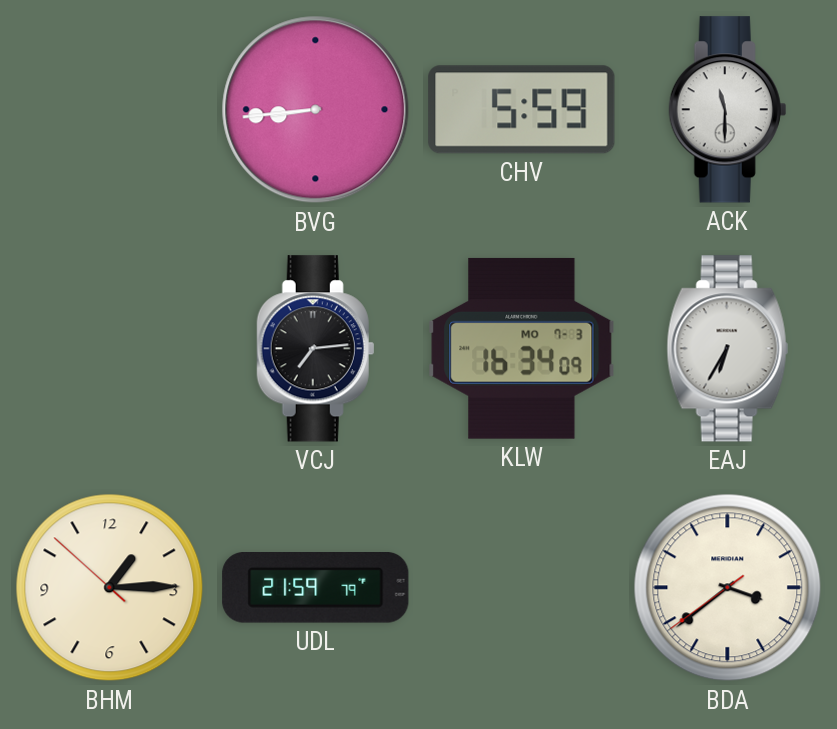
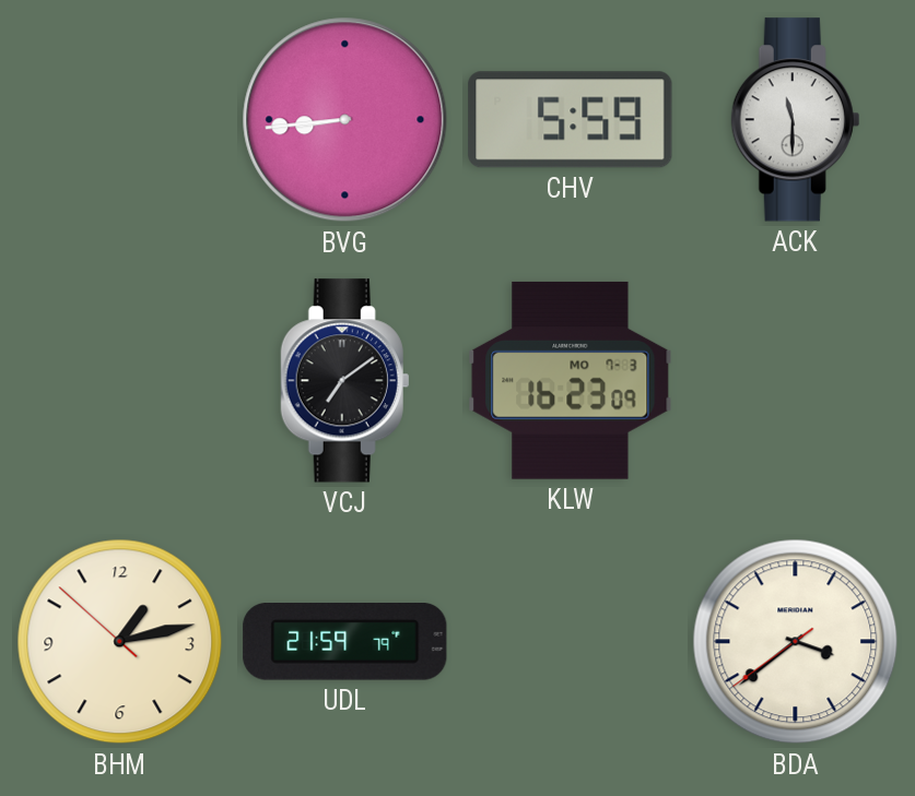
VCJ: 7:14 -> 7:09
KLW: 16:34 -> 16:23
EAJ: 6:35 -> none
BHM: 1:14 -> 1:12
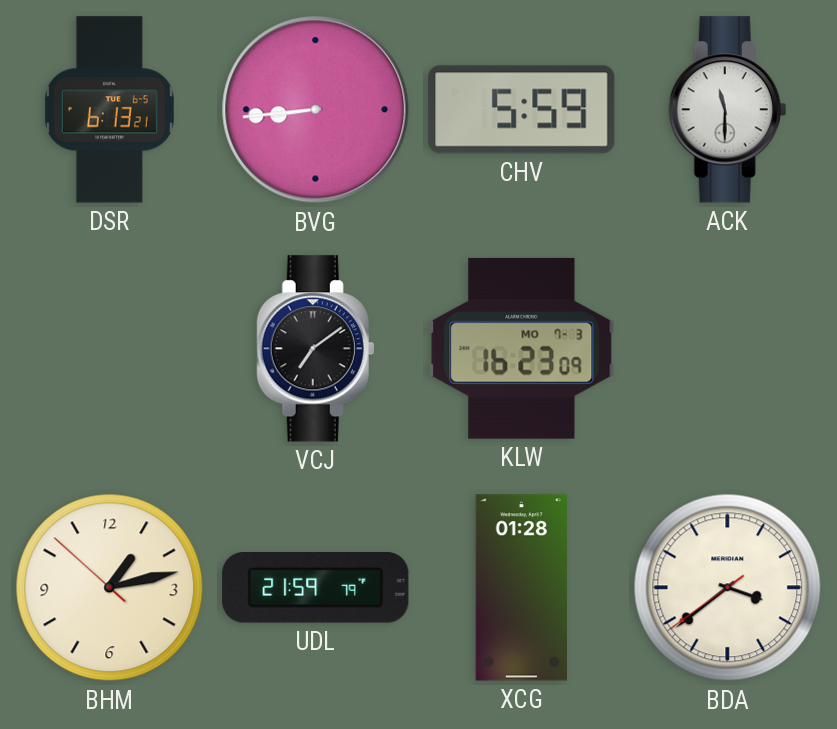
DSR: none -> 6:13
XCG: none -> 01:28
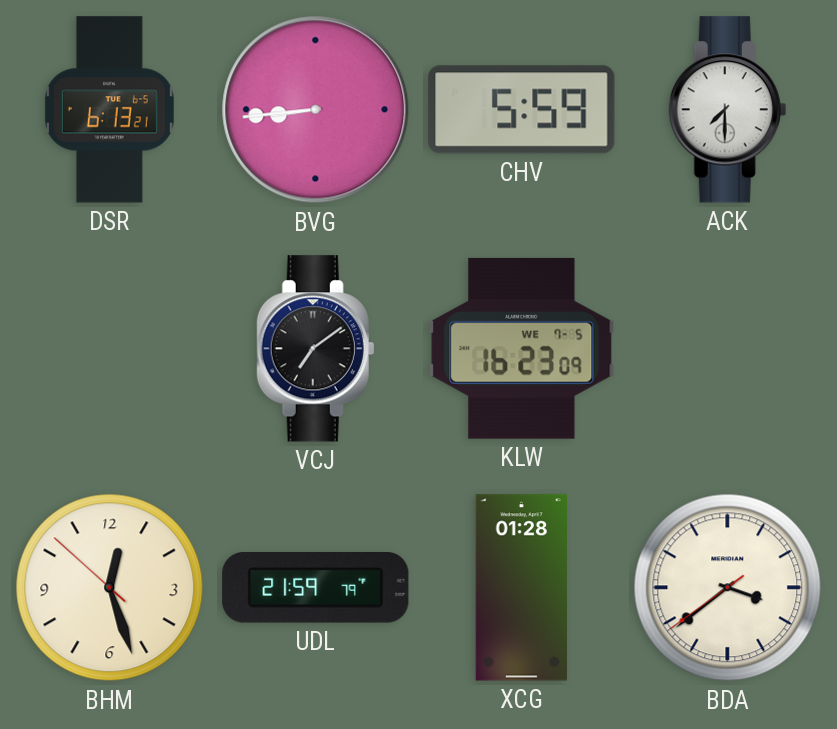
ACK: 11:30 -> 7:30
KLW date: MO 7-3 -> WE 7-5
BHM: 1:12 -> 12:26
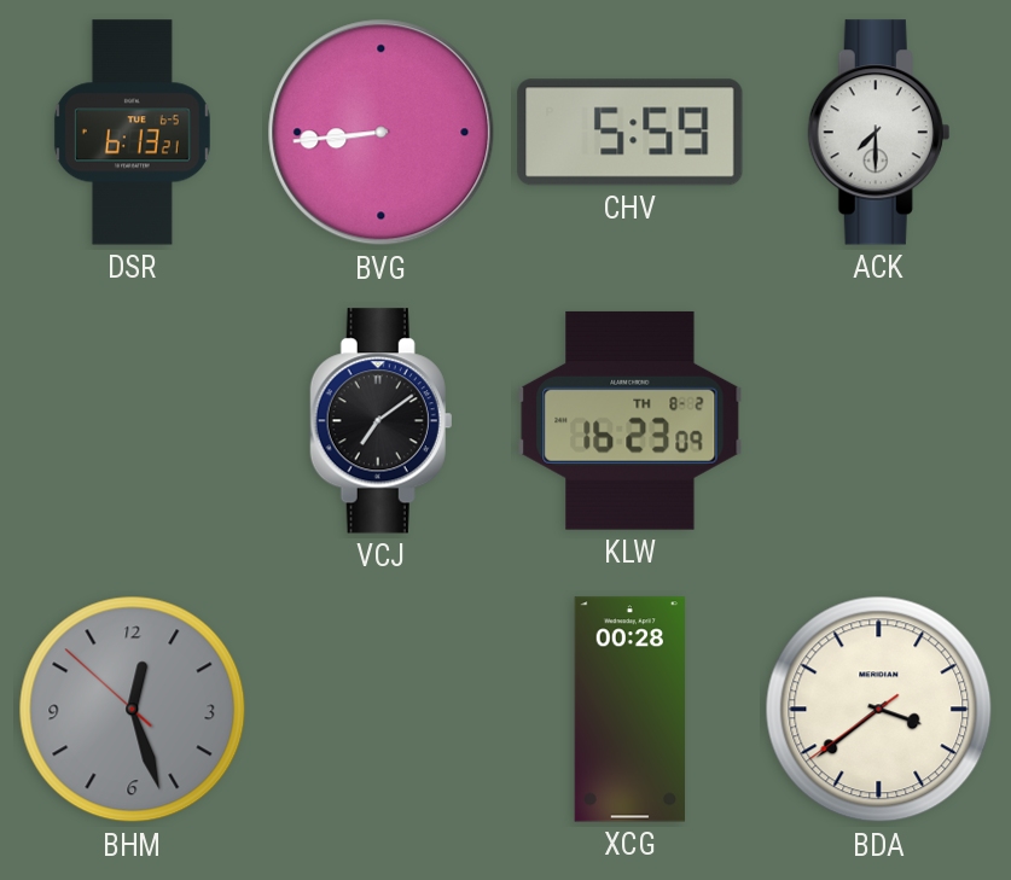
KLW date: WE 7-5 -> TH 8-2
BHM dial: cream -> grey
UDL: 21:59 -> none
XCG: 01:28 -> 00:28
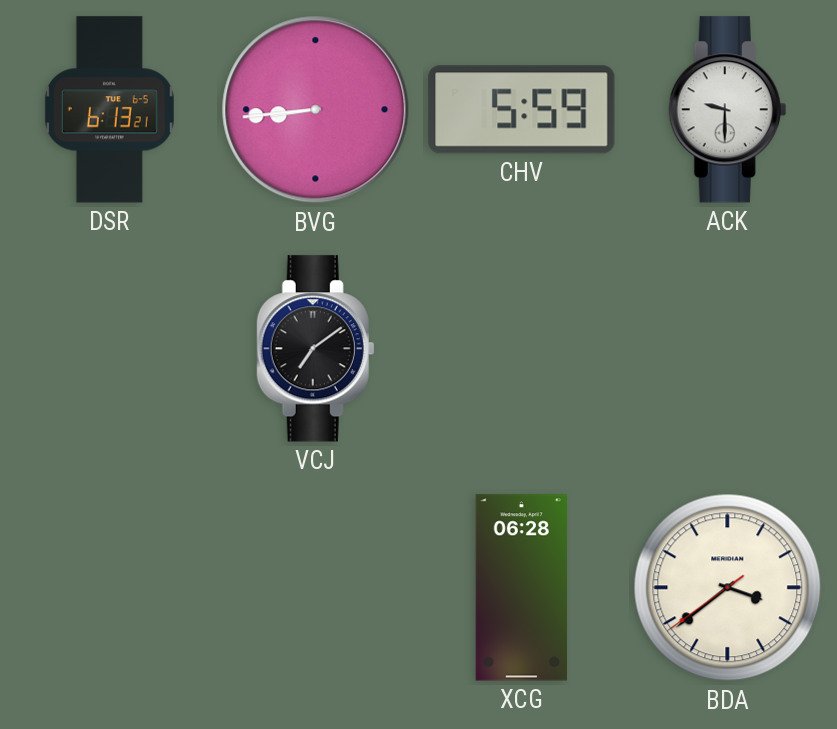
ACK: 7:30 -> 9:30
KLW: 16:23 -> none
BHM: 12:26 -> none
XCG: 00:28 -> 06:28
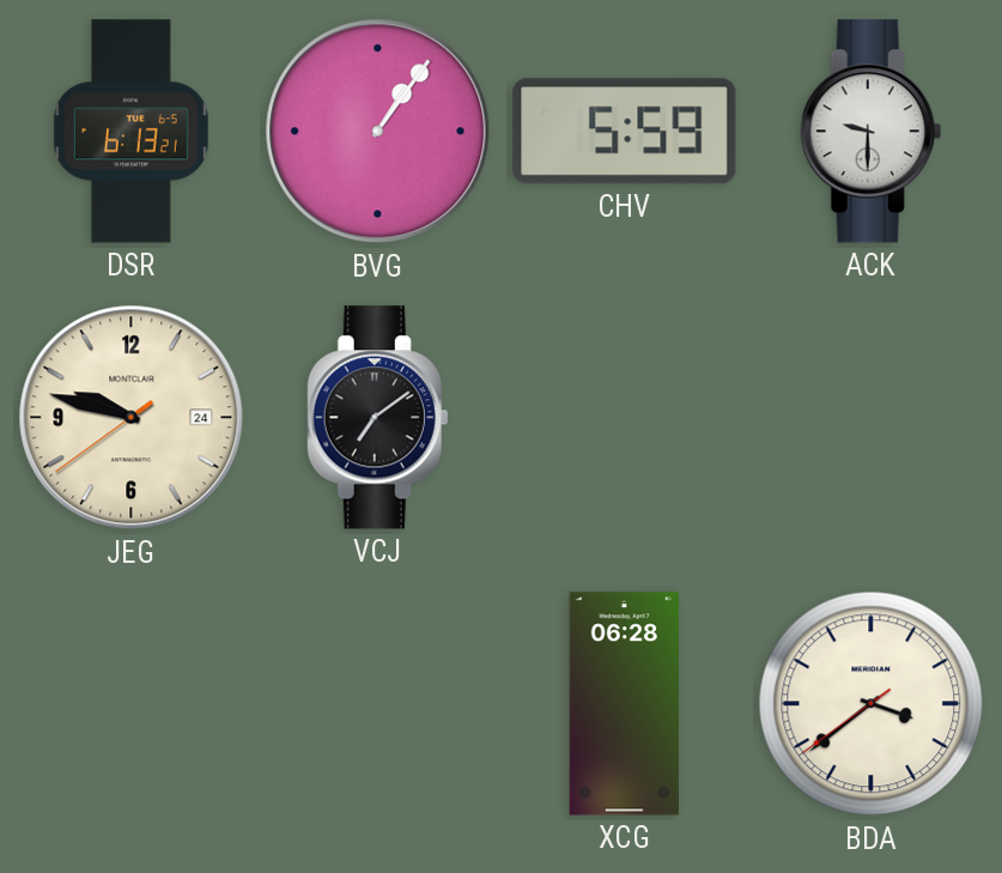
BVG: 8:44 -> 1:06
JEG: none -> 9:47
